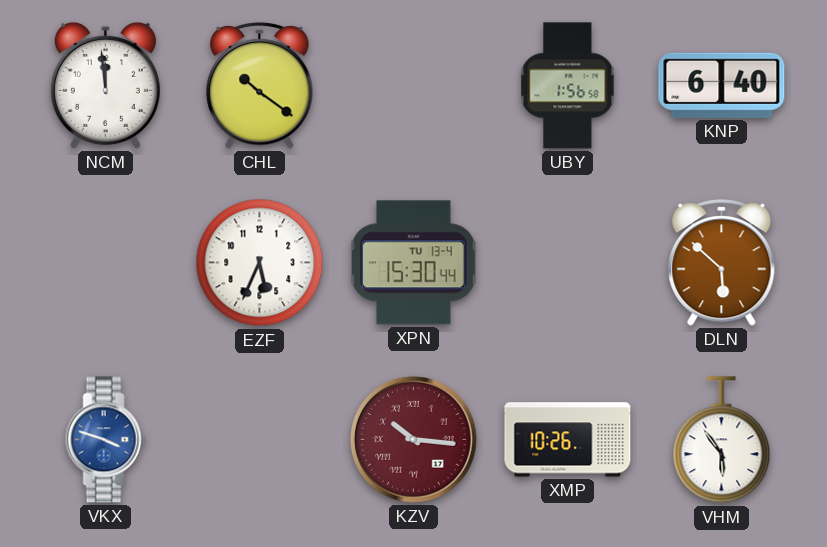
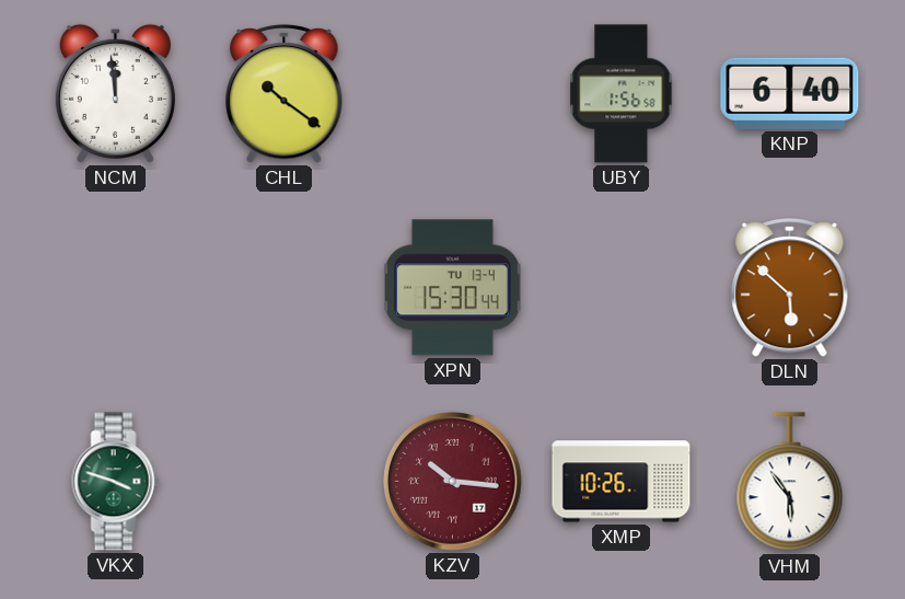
EZF: 5:34 -> none
VKX dial: blue -> green
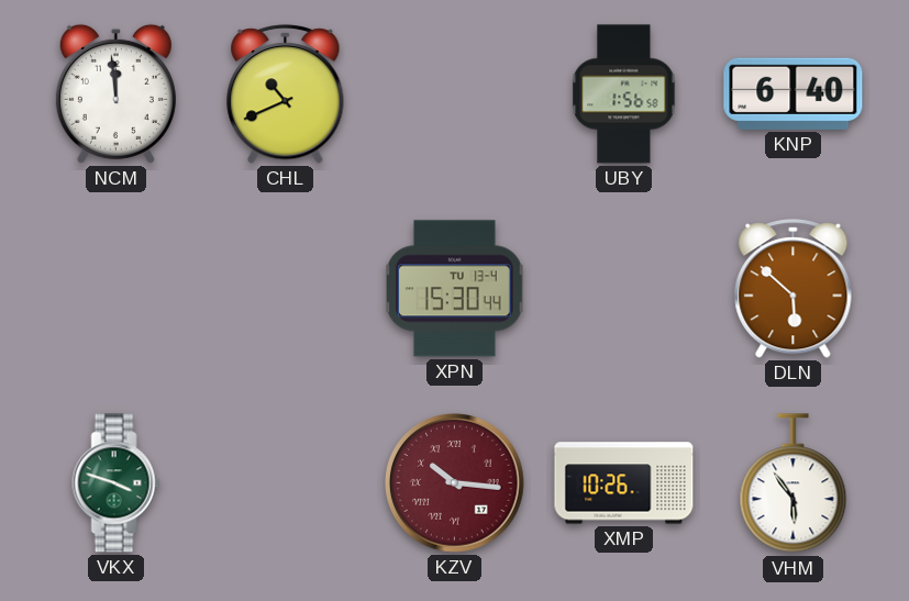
CHL: 10:21 -> 10:41
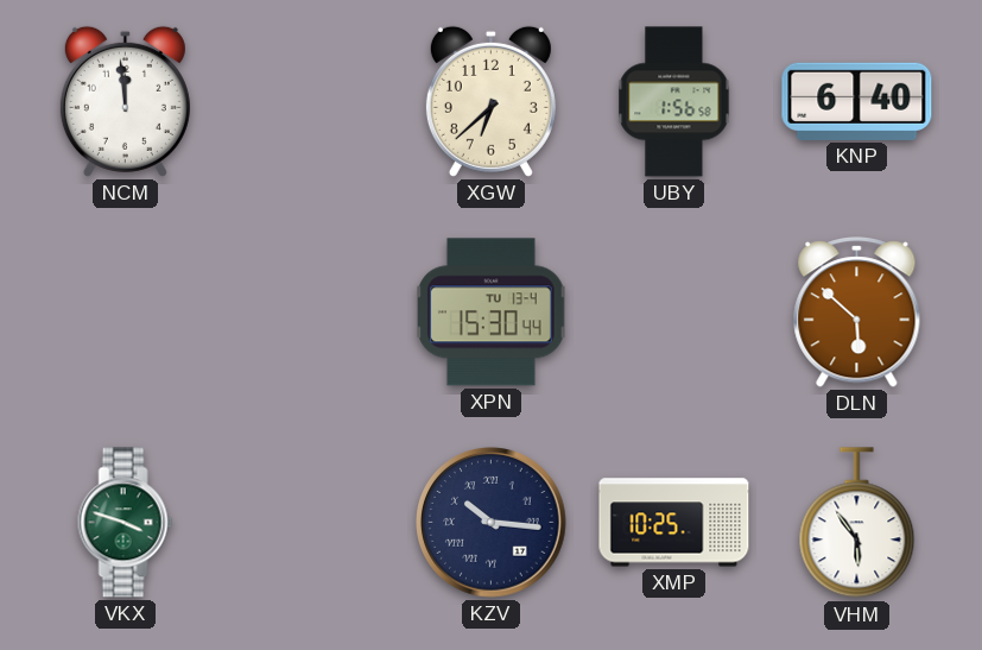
CHL: 10:41 -> none
XGW: none -> 6:38
KZV dial: burgundy -> navy
XMP: 10:26 -> 10:25
